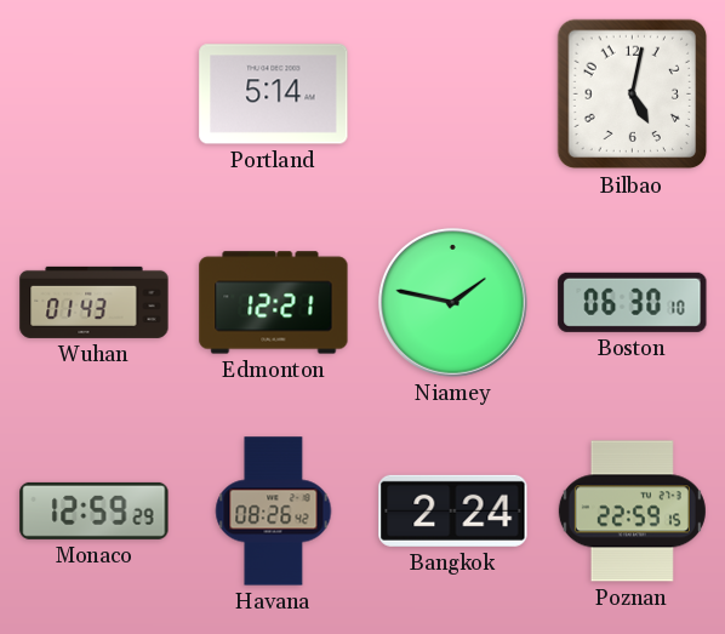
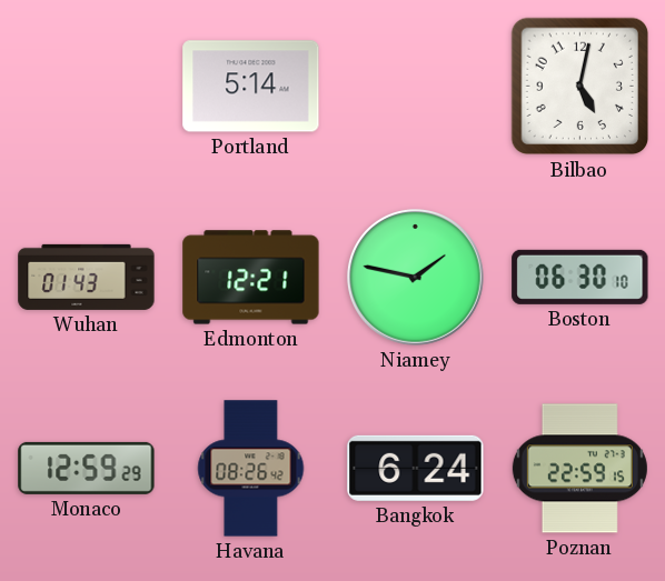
Bangkok: 2:24 -> 6:24
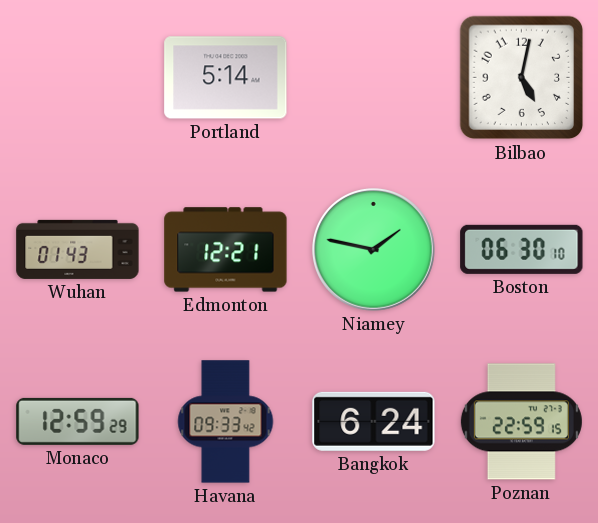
Havana: 08:26 -> 09:33
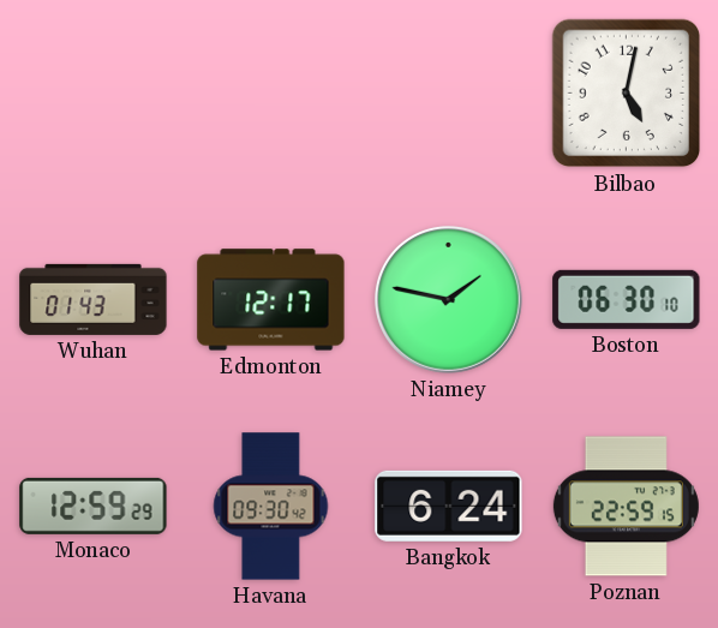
Portland: 5:14 -> none
Edmonton: 12:21 -> 12:17
Havana: 09:33 -> 09:30
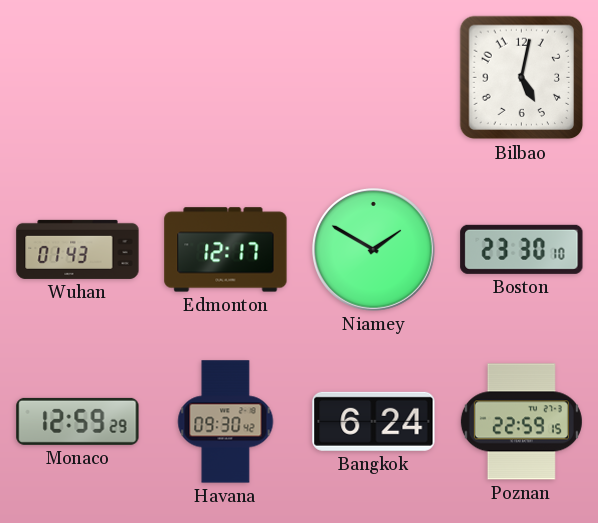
Niamey: 1:47 -> 1:50
Boston: 06:30 -> 23:30
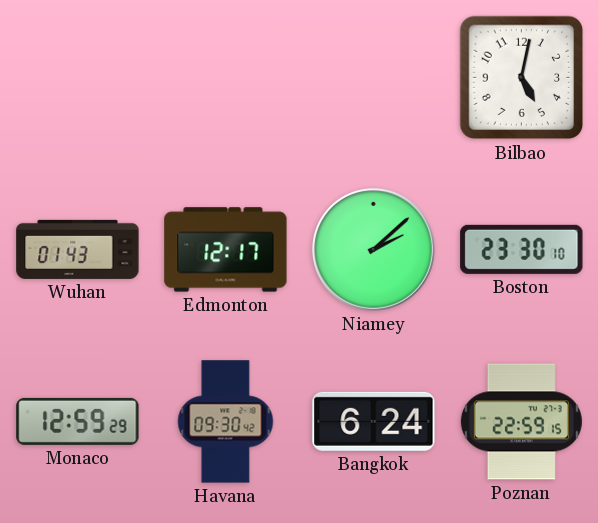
Niamey: 1:50 -> 2:08
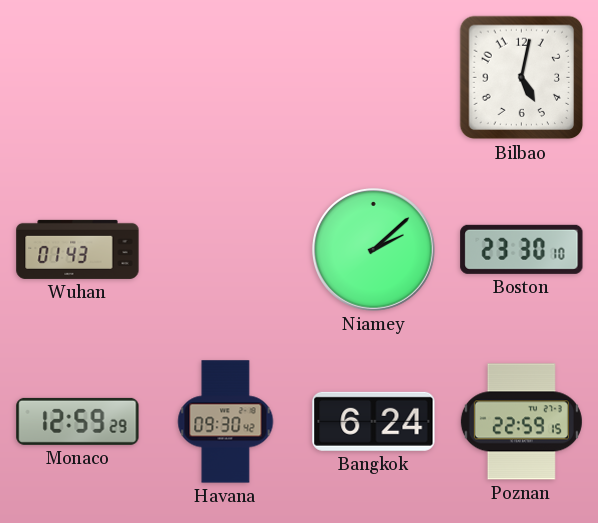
Edmonton: 12:17 -> none
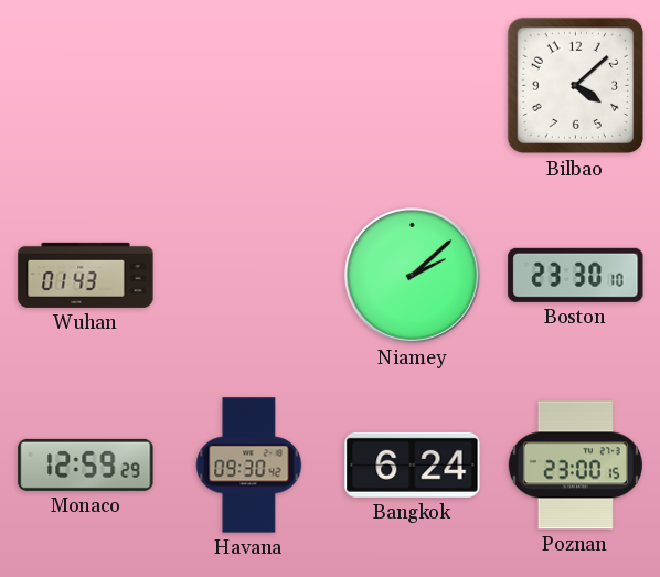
Bilbao: 5:02 -> 4:08
Poznan: 22:59 -> 23:00
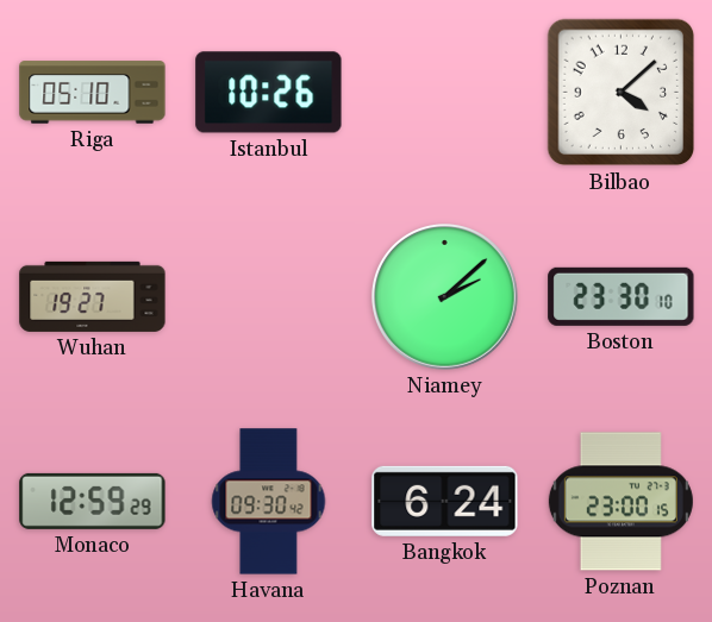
Riga: none -> 05:10
Istanbul: none -> 10:26
Wuhan: 01:43 -> 19:27
